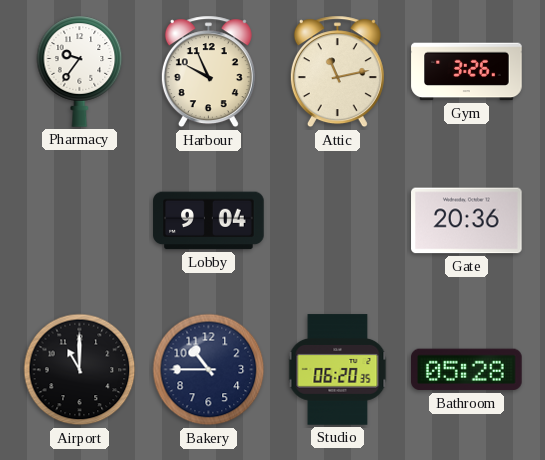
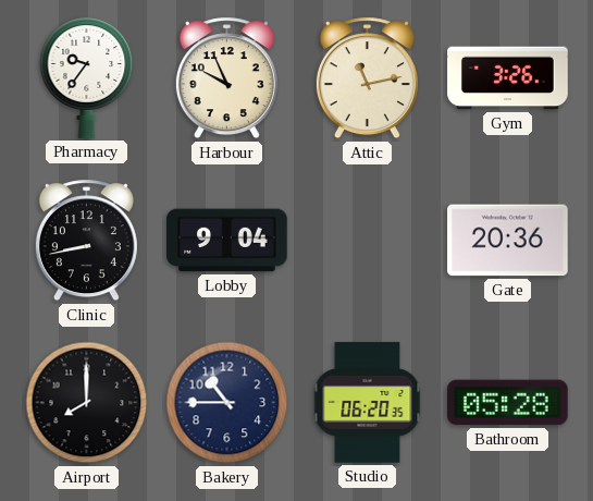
Clinic: none -> 8:43
Airport: 11:00 -> 8:00
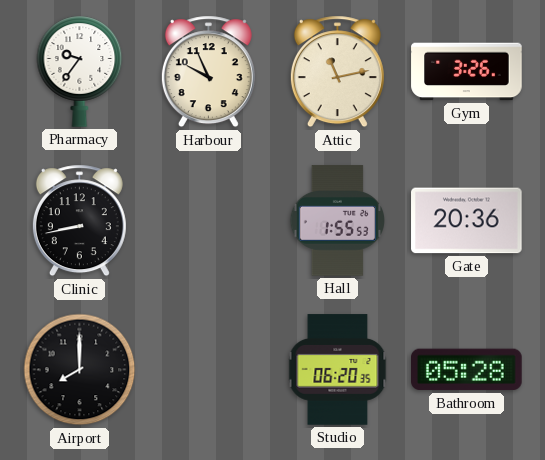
Lobby: 9:04 -> none
Hall: none -> 1:55
Bakery: 10:45 -> none
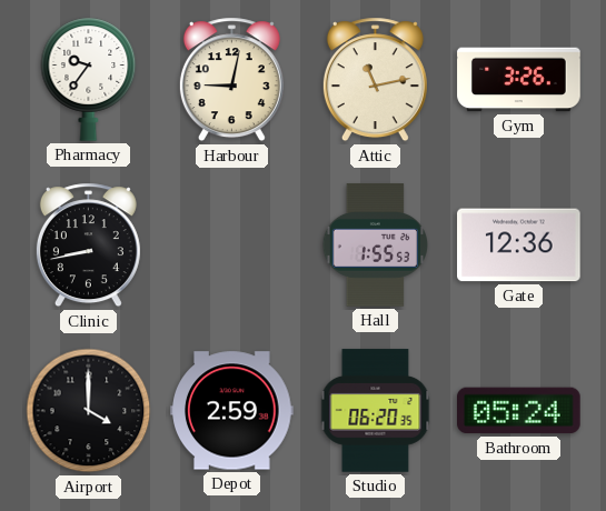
Harbour: 9:56 -> 9:02
Gate: 20:36 -> 12:36
Airport: 8:00 -> 4:00
Depot: none -> 2:59
Bathroom: 05:28 -> 05:24
